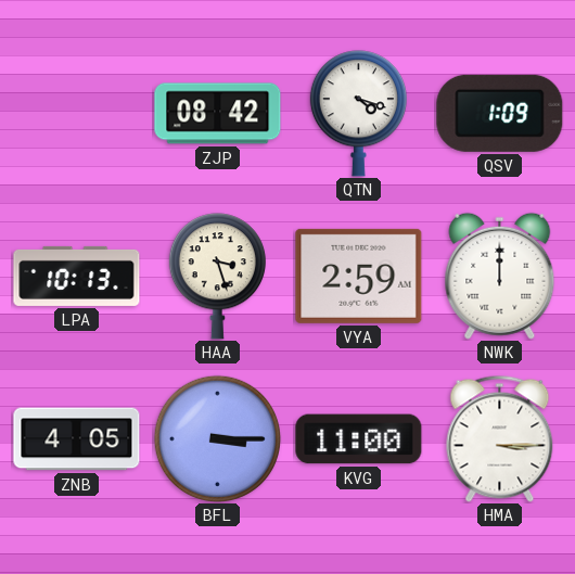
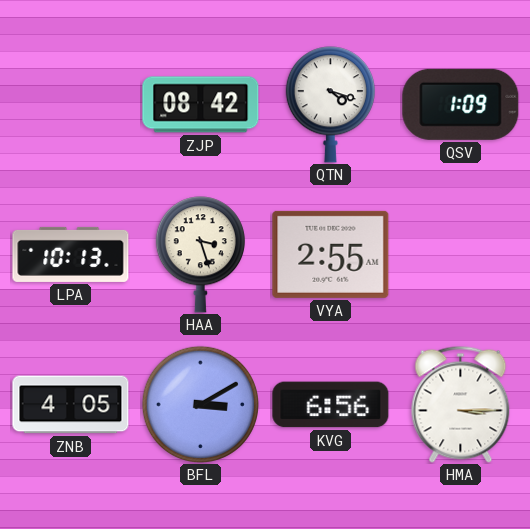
VYA: 2:59 -> 2:55
NWK: 12:00 -> none
BFL: 3:15 -> 3:10
KVG: 11:00 -> 6:56
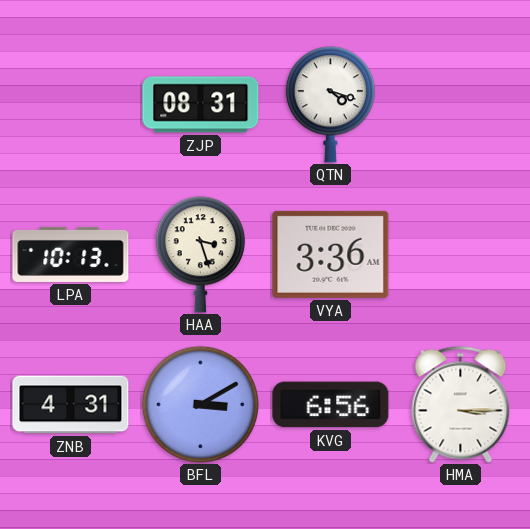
ZJP: 08:42 -> 08:31
QSV: 1:09 -> none
VYA: 2:55 -> 3:36
ZNB: 4:05 -> 4:31
